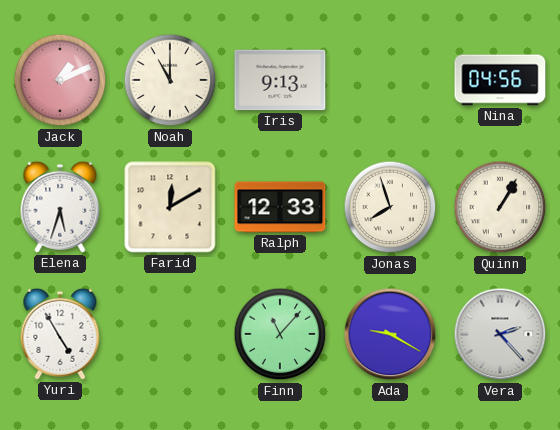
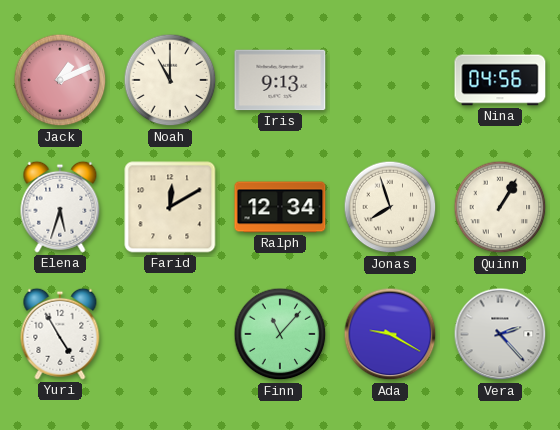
Ralph: 12:33 -> 12:34
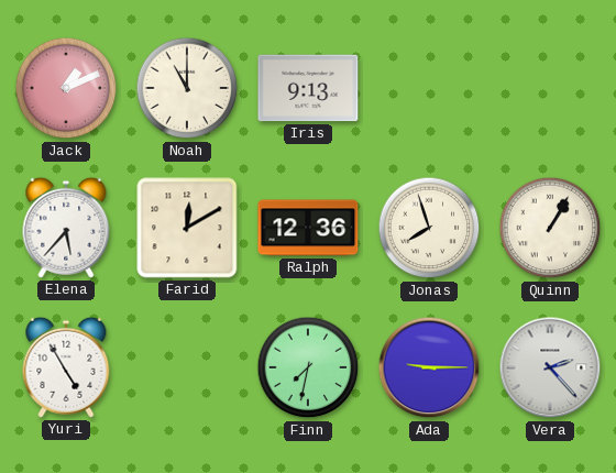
Nina: 04:56 -> none
Elena: 5:33 -> 5:37
Ralph: 12:34 -> 12:36
Finn: 11:07 -> 7:32
Ada: 9:20 -> 9:15
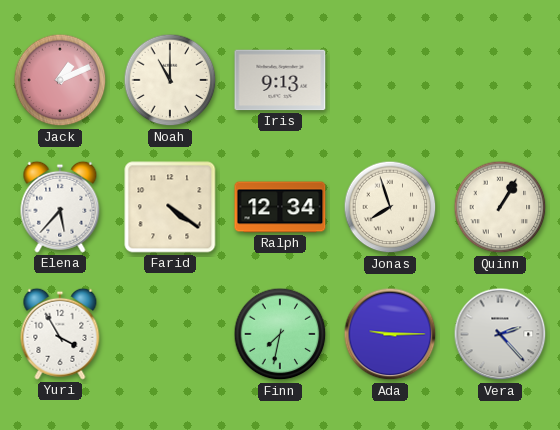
Farid: 12:10 -> 4:21
Ralph: 12:36 -> 12:34
Yuri: 4:55 -> 3:55
